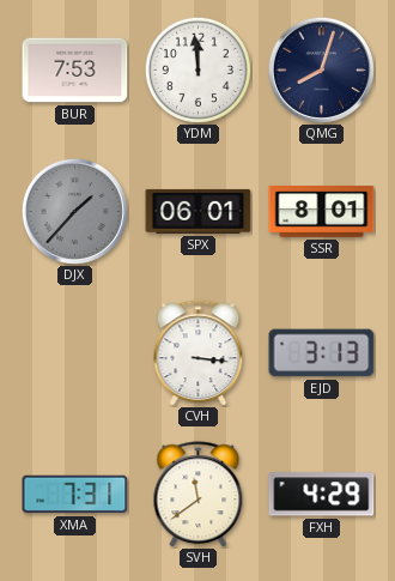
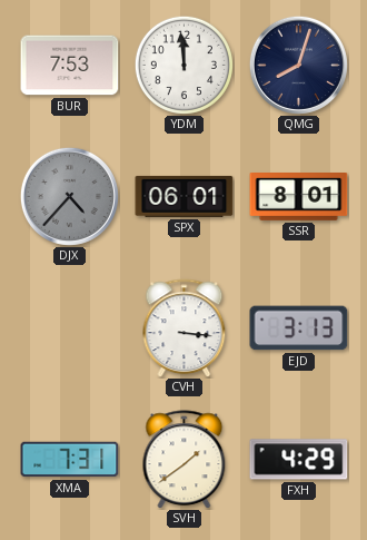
DJX: 1:37 -> 4:37
SVH: 11:39 -> 1:39
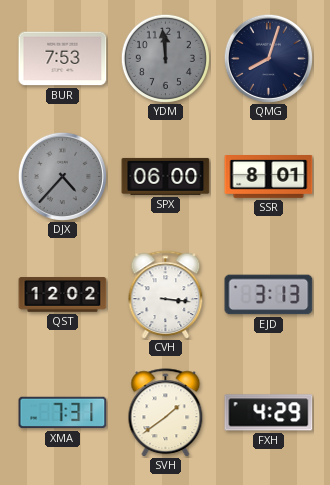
YDM dial: white -> grey
SPX: 06:01 -> 06:00
QST: none -> 12:02
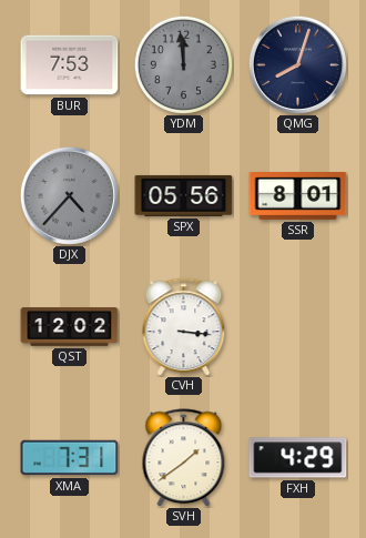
SPX: 06:00 -> 05:56
EJD: 3:13 -> none
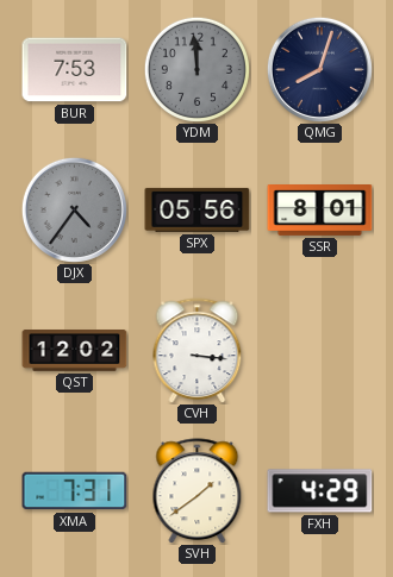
DJX: 4:37 -> 4:36
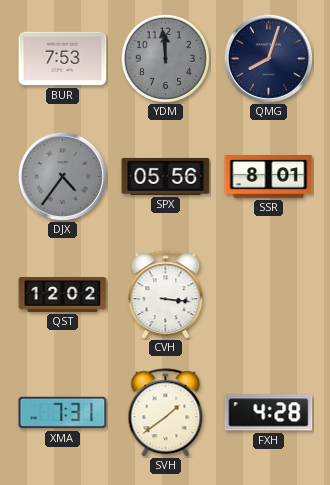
FXH: 4:29 -> 4:28
